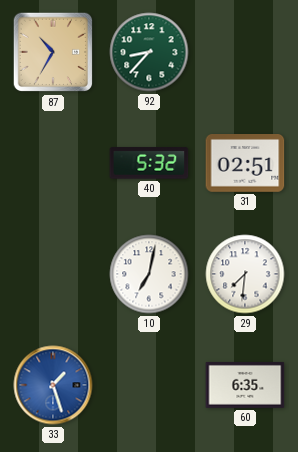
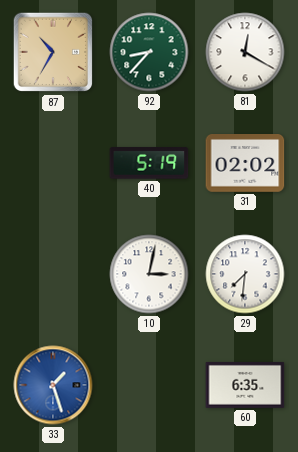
81: none -> 12:20
40: 5:32 -> 5:19
31: 02:51 -> 02:02
10: 7:02 -> 3:02
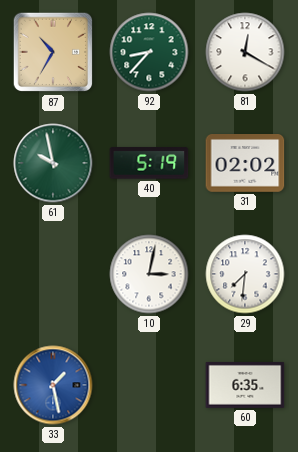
61: none -> 9:58
33: 1:27 -> 1:28
